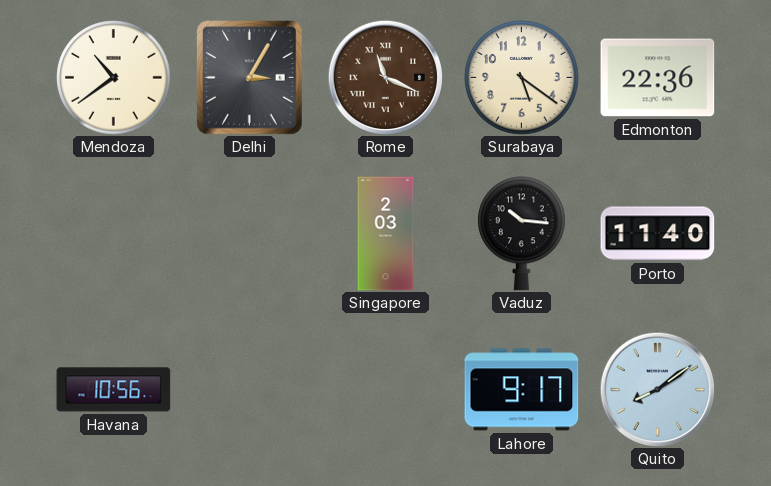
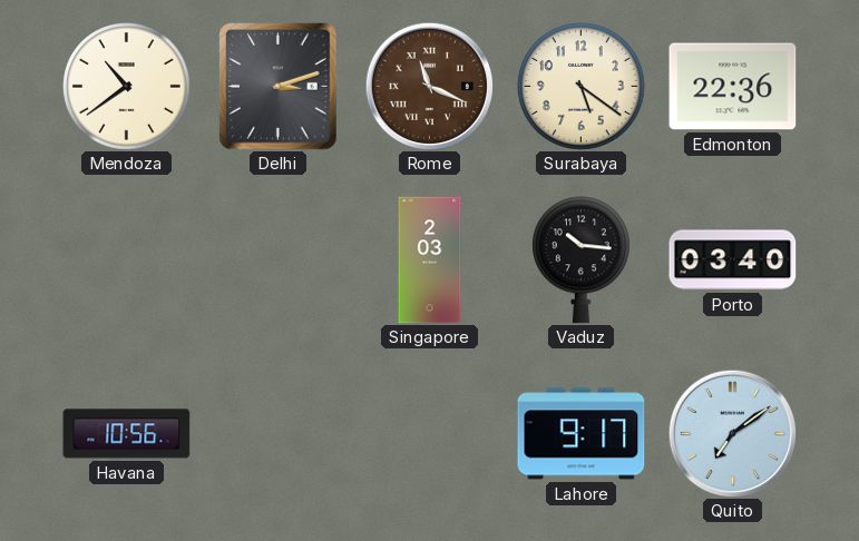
Delhi: 3:05 -> 3:12
Porto: 11:40 -> 03:40
Quito: 8:09 -> 7:09
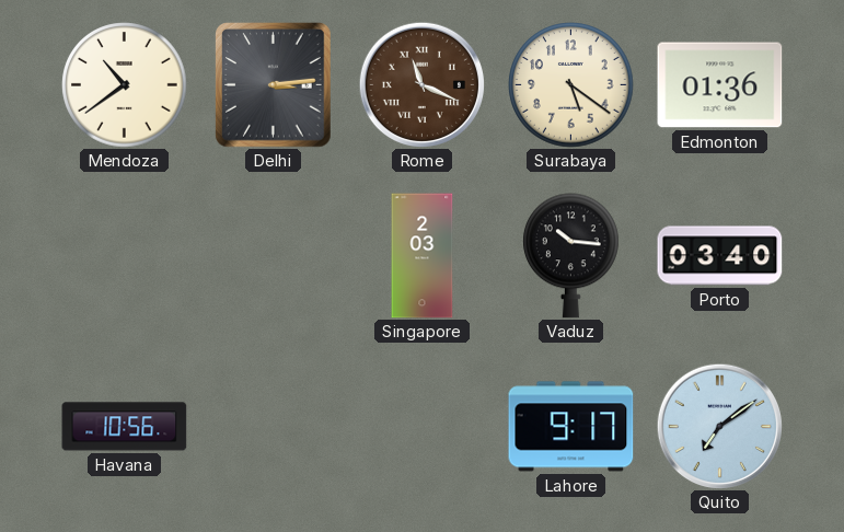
Delhi: 3:12 -> 3:14
Edmonton: 22:36 -> 01:36
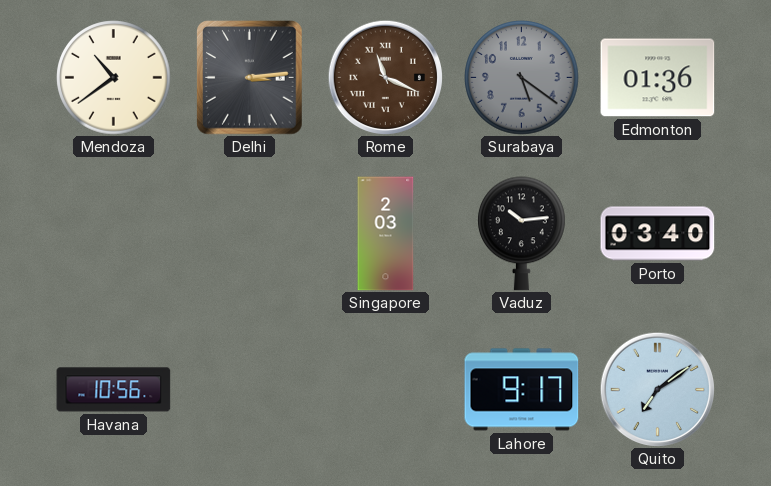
Surabaya dial: cream -> grey
Vaduz: 10:16 -> 10:14
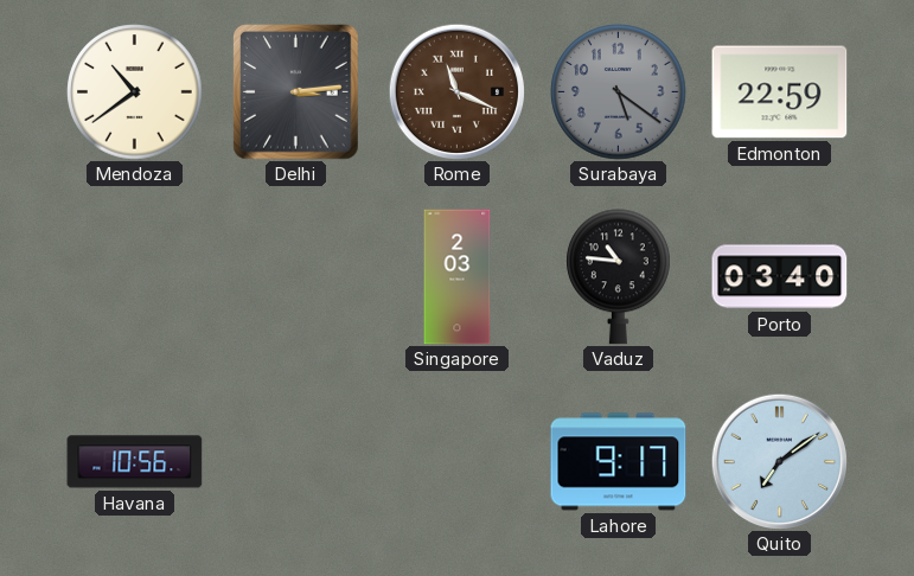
Edmonton: 01:36 -> 22:59
Vaduz: 10:14 -> 10:46
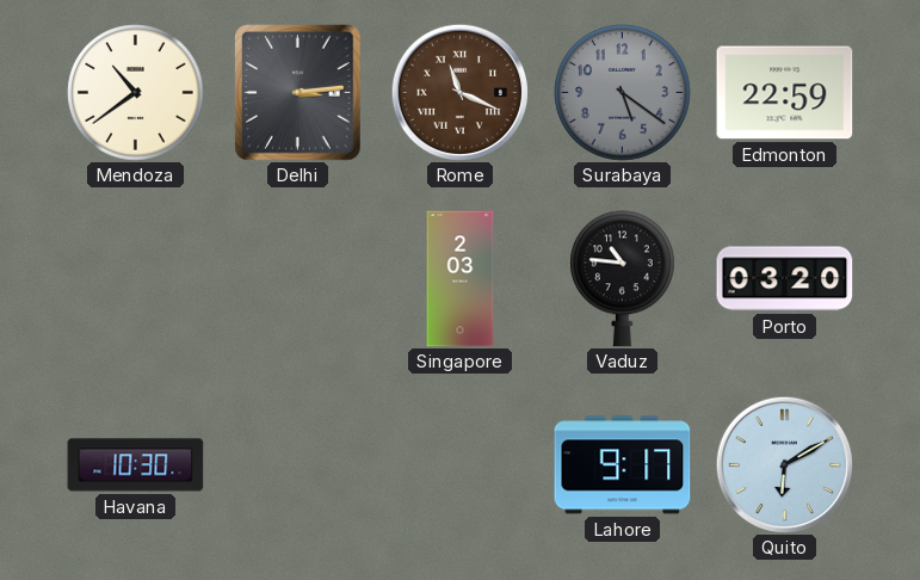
Porto: 03:40 -> 03:20
Havana: 10:56 -> 10:30
Quito: 7:09 -> 6:10
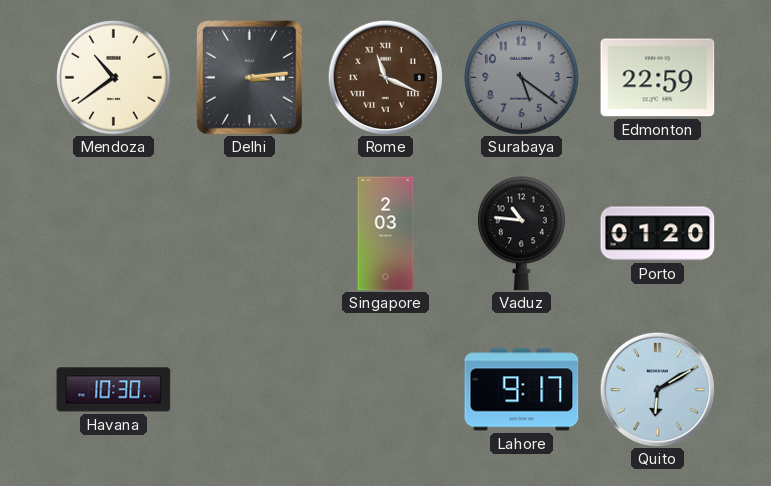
Porto: 03:20 -> 01:20
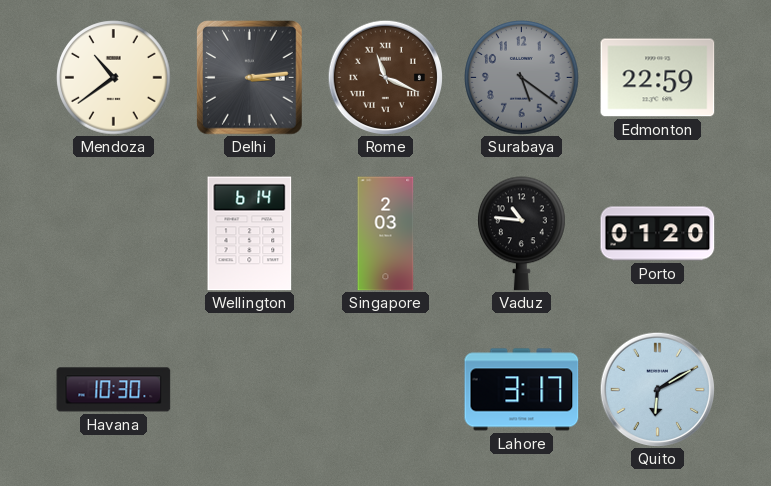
Wellington: none -> 6:14
Lahore: 9:17 -> 3:17
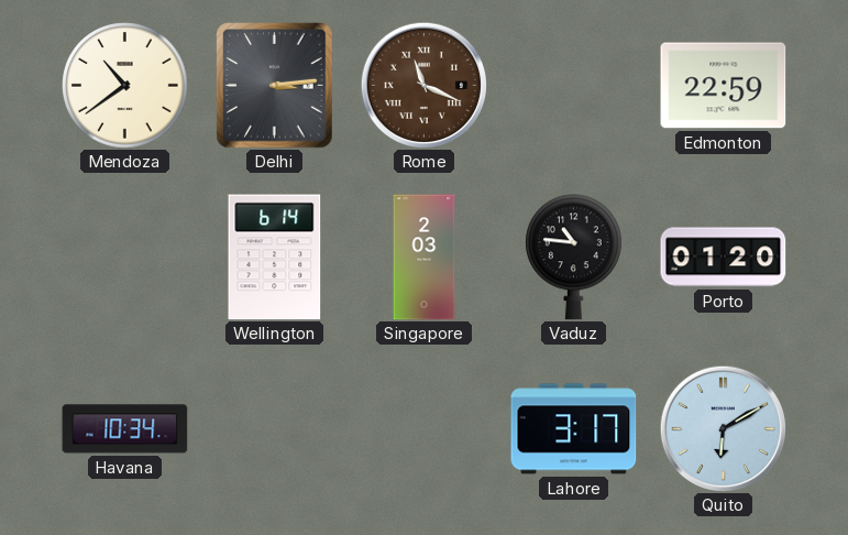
Surabaya: 5:21 -> none
Havana: 10:30 -> 10:34
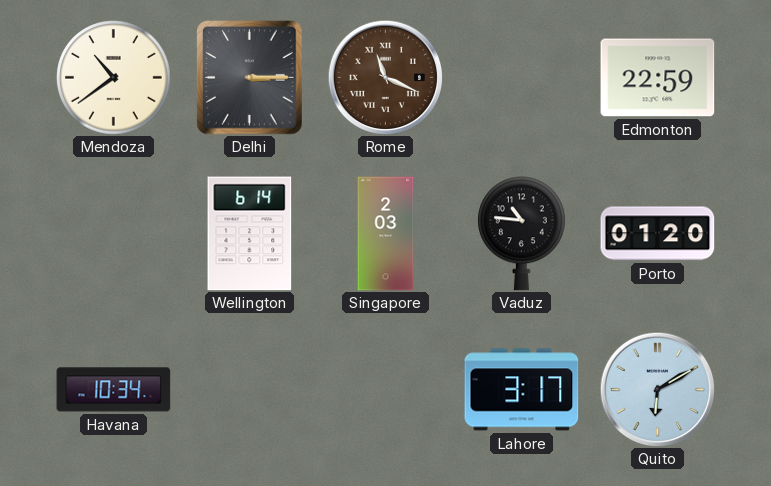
Delhi: 3:14 -> 3:15
